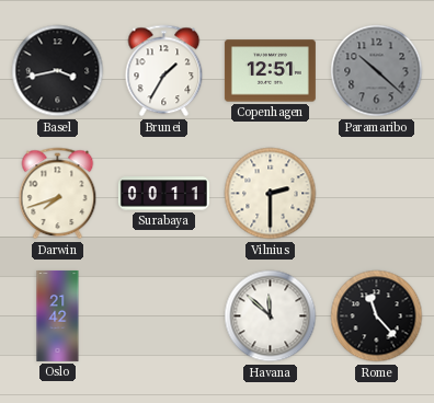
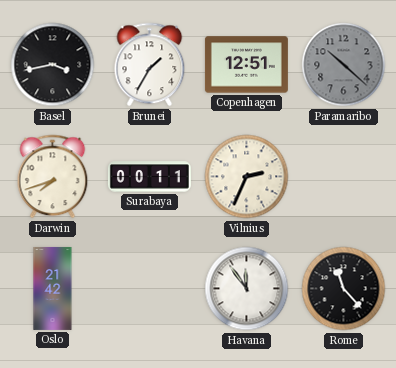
Vilnius: 2:30 -> 2:34
Havana: 11:52 -> 11:54
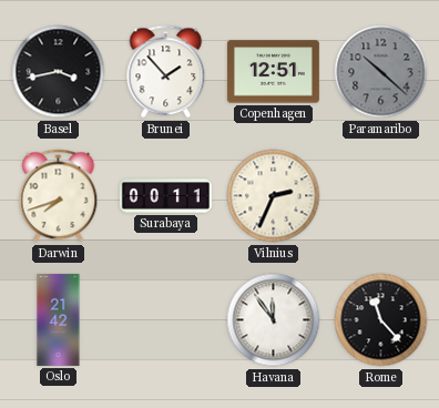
Brunei: 1:35 -> 1:53
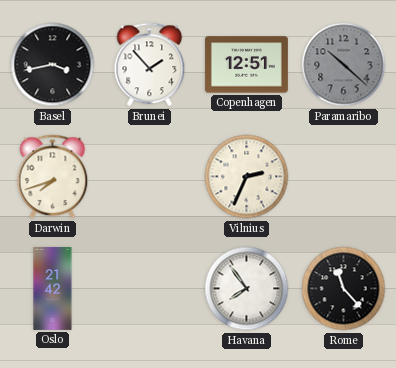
Surabaya: 00:11 -> none
Havana: 11:54 -> 7:54
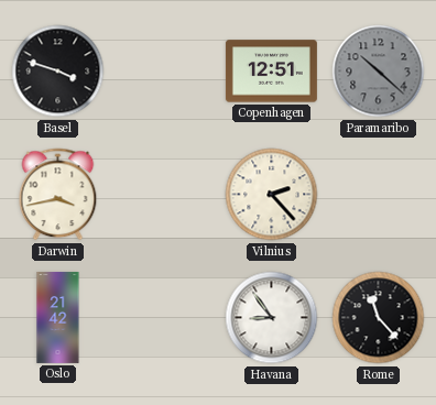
Basel: 3:43 -> 3:48
Brunei: 1:53 -> none
Darwin: 7:42 -> 3:43
Vilnius: 2:34 -> 2:23
Havana: 7:54 -> 8:54
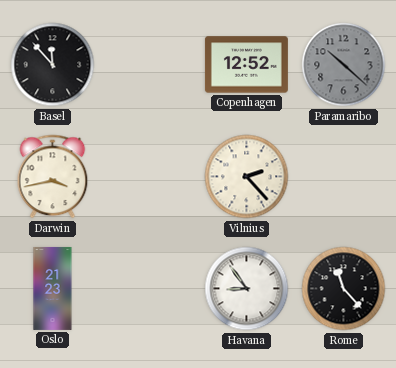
Basel: 3:48 -> 11:53
Copenhagen: 12:51 -> 12:52
Oslo: 21:42 -> 21:23
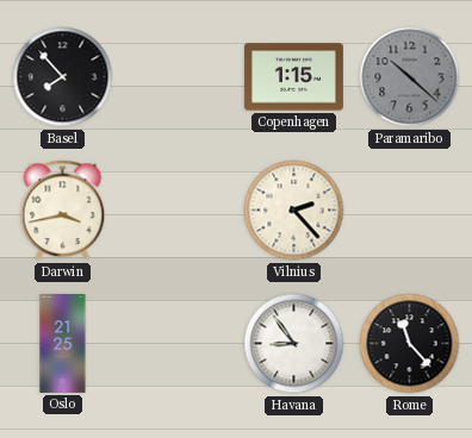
Basel: 11:53 -> 7:53
Copenhagen: 12:52 -> 1:15
Oslo: 21:23 -> 21:25
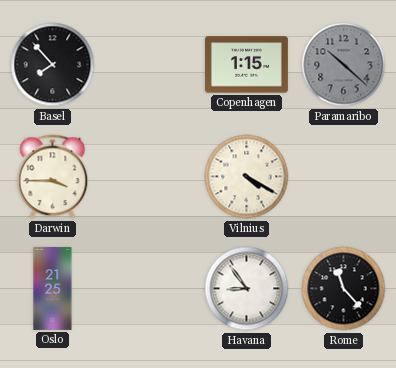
Darwin: 3:43 -> 3:45
Vilnius: 2:23 -> 4:20
